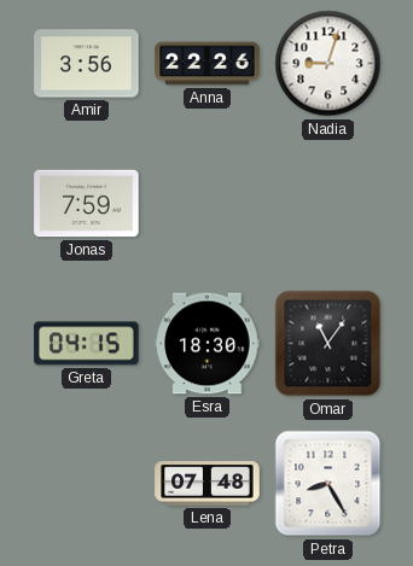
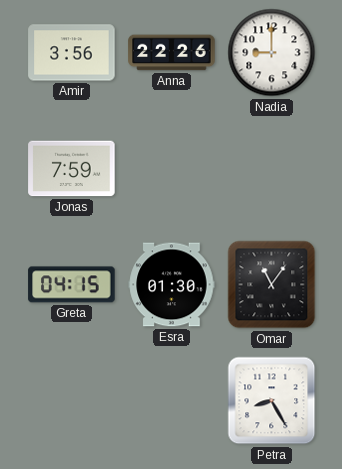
Nadia: 9:03 -> 9:00
Esra: 18:30 -> 01:30
Lena: 07:48 -> none
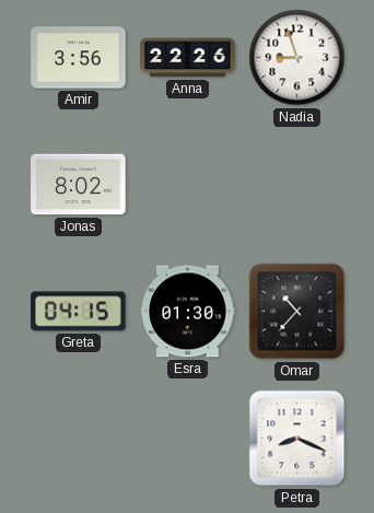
Nadia: 9:00 -> 8:57
Jonas: 7:59 -> 8:02
Omar: 11:06 -> 10:37
Petra: 8:25 -> 8:19
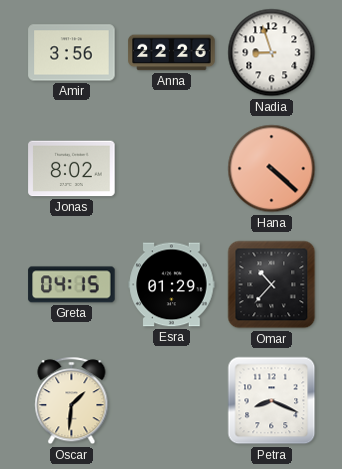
Hana: none -> 4:22
Esra: 01:30 -> 01:29
Oscar: none -> 1:31
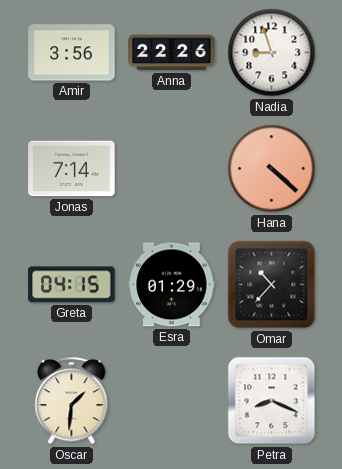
Jonas: 8:02 -> 7:14
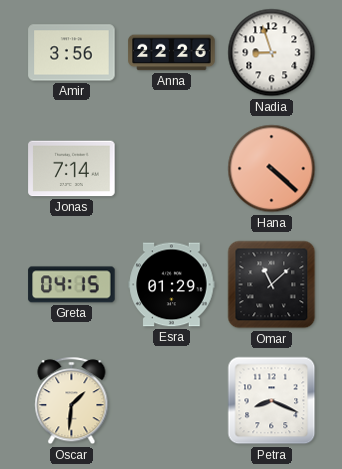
Omar: 10:37 -> 11:08
